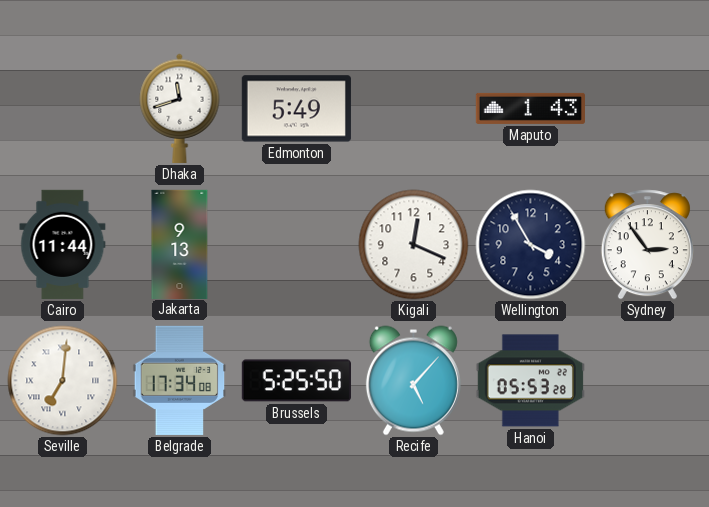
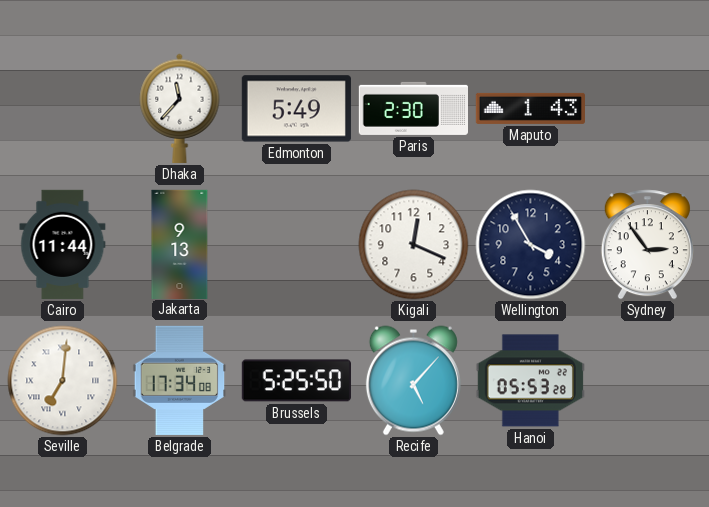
Dhaka: 11:42 -> 11:37
Paris: none -> 2:30
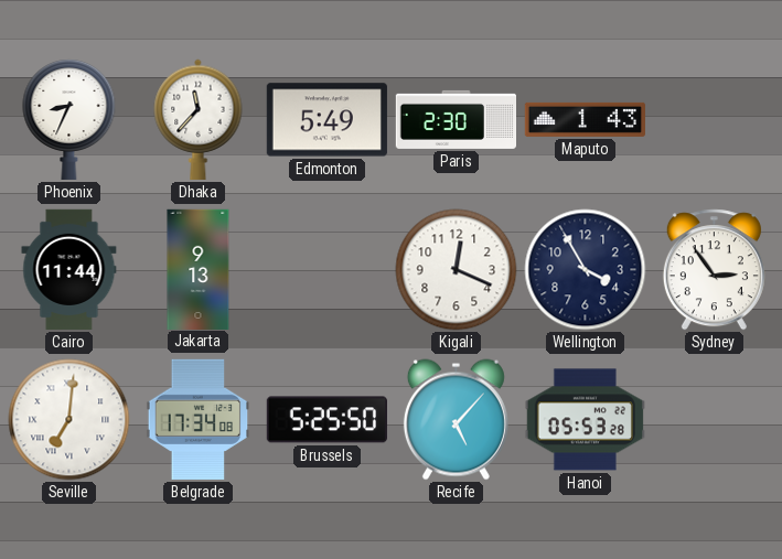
Phoenix: none -> 8:34
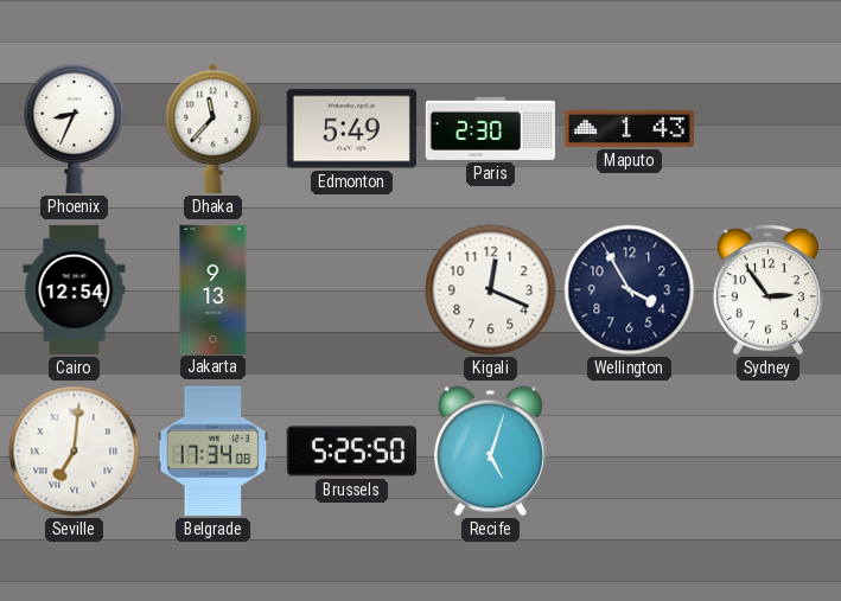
Cairo: 11:44 -> 12:54
Recife: 5:07 -> 5:03
Hanoi: 05:53 -> none
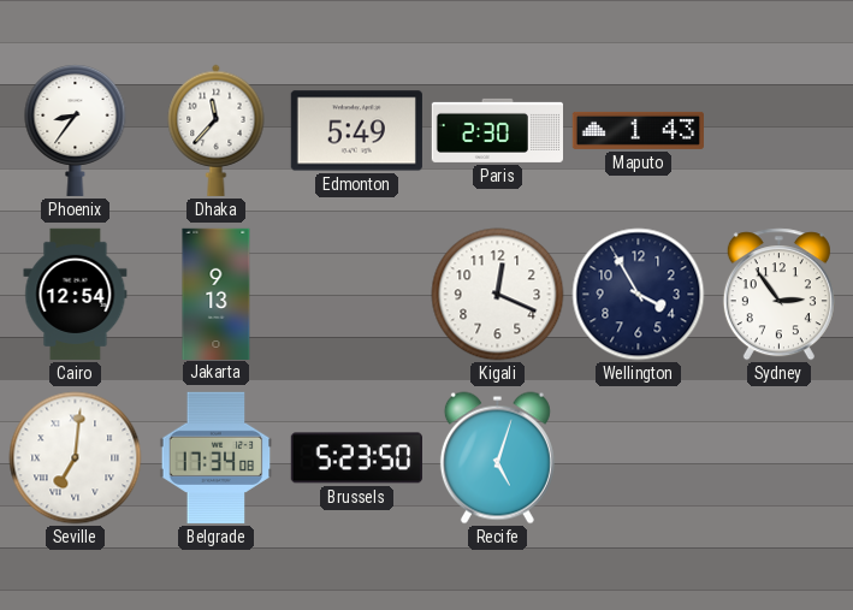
Phoenix: 8:34 -> 8:36
Brussels: 5:25 -> 5:23
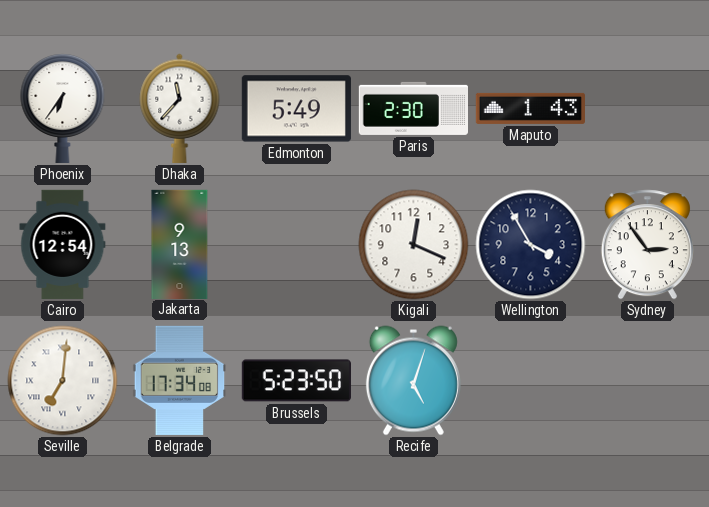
Phoenix: 8:36 -> 6:36
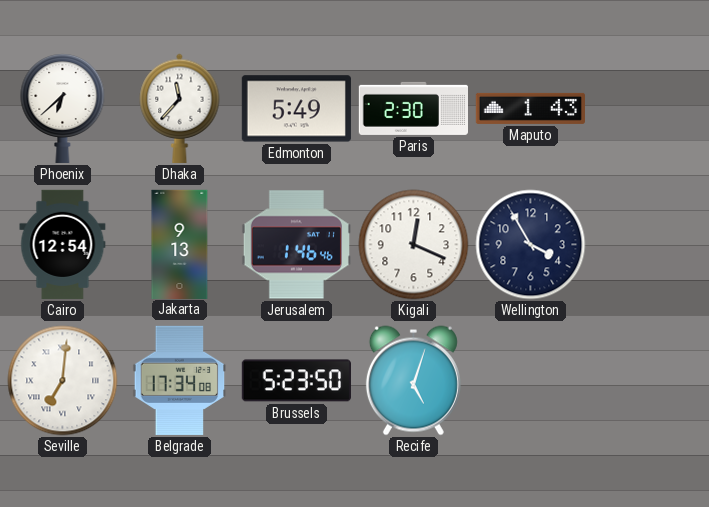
Phoenix: 6:36 -> 6:38
Jerusalem: none -> 1:46
Sydney: 2:54 -> none
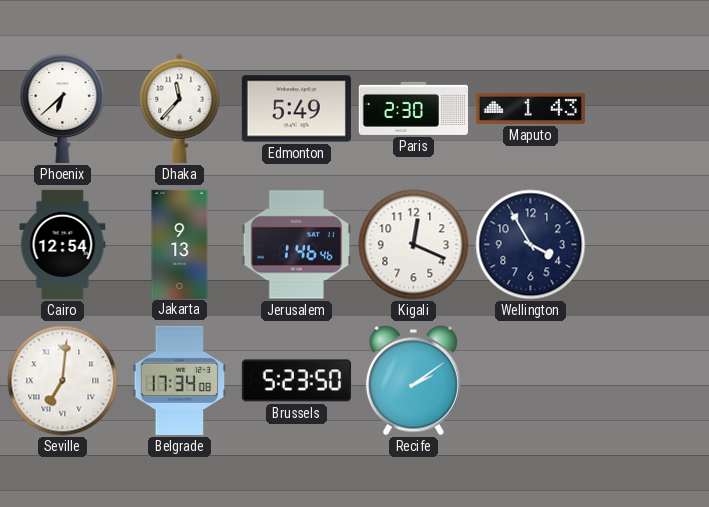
Recife: 5:03 -> 2:09
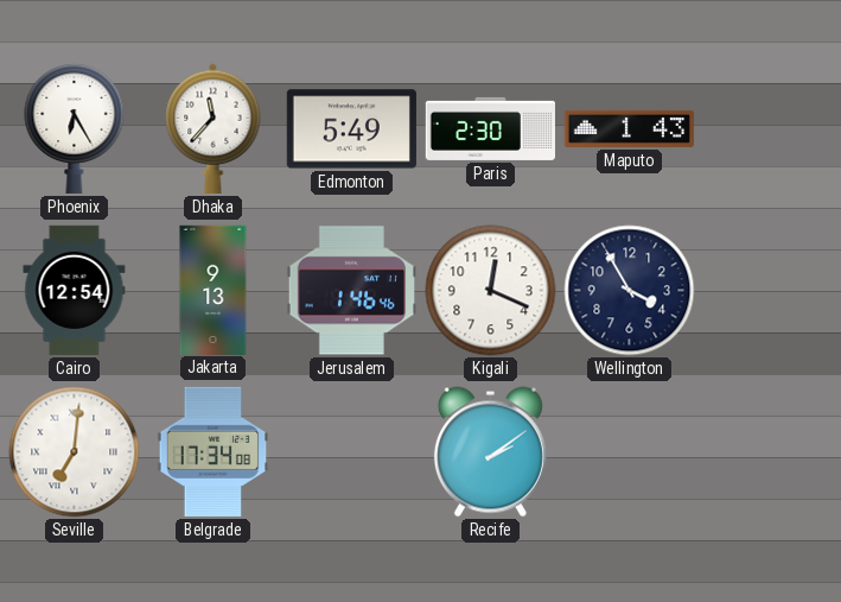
Phoenix: 6:38 -> 6:25
Brussels: 5:23 -> none
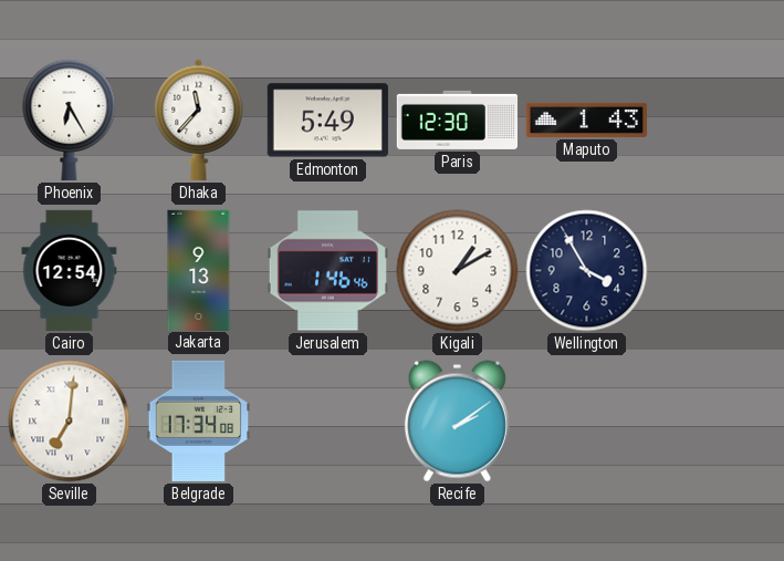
Paris: 2:30 -> 12:30
Kigali: 12:19 -> 1:10
